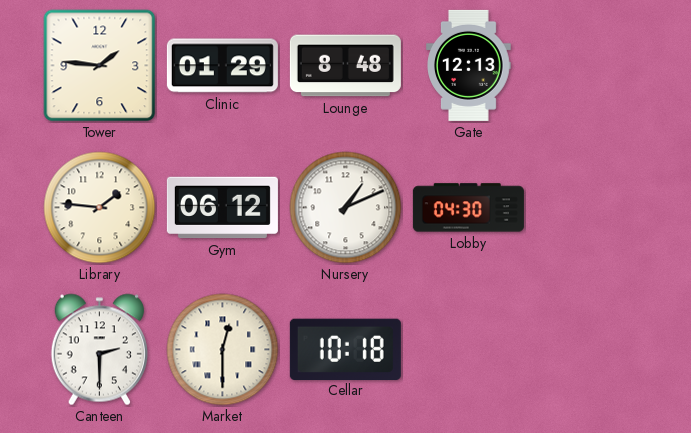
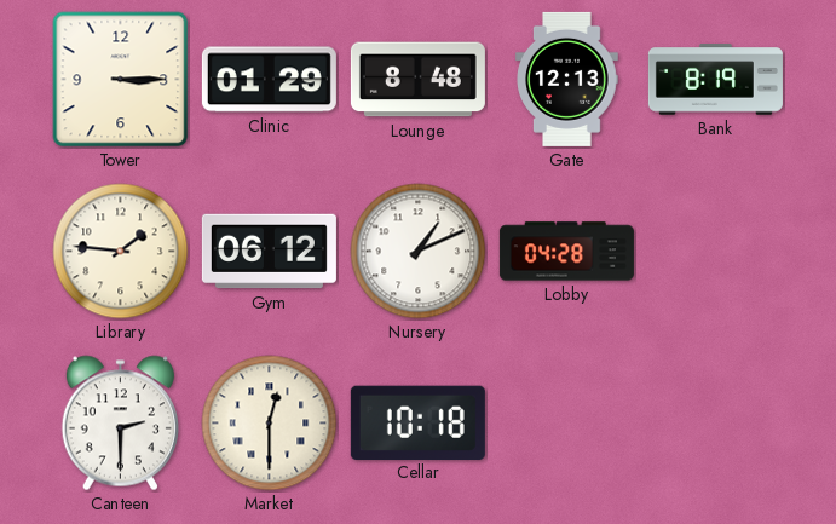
Tower: 1:46 -> 3:15
Bank: none -> 8:19
Lobby: 04:30 -> 04:28
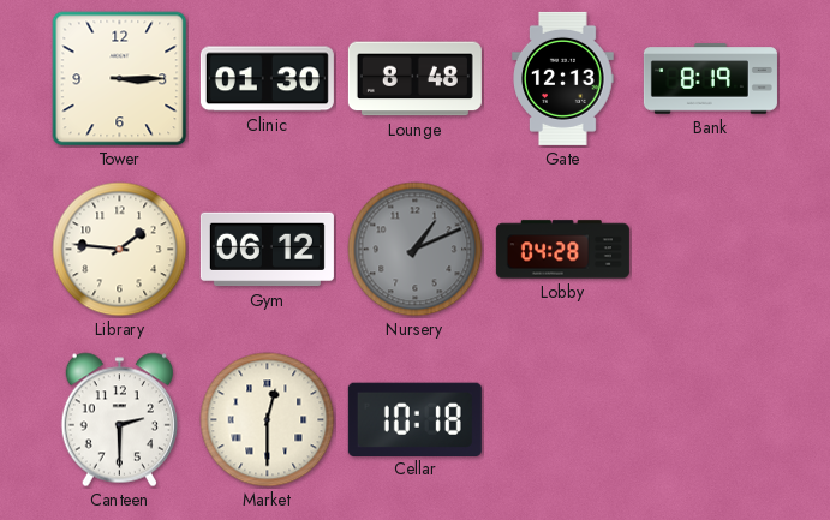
Clinic: 01:29 -> 01:30
Nursery dial: white -> grey
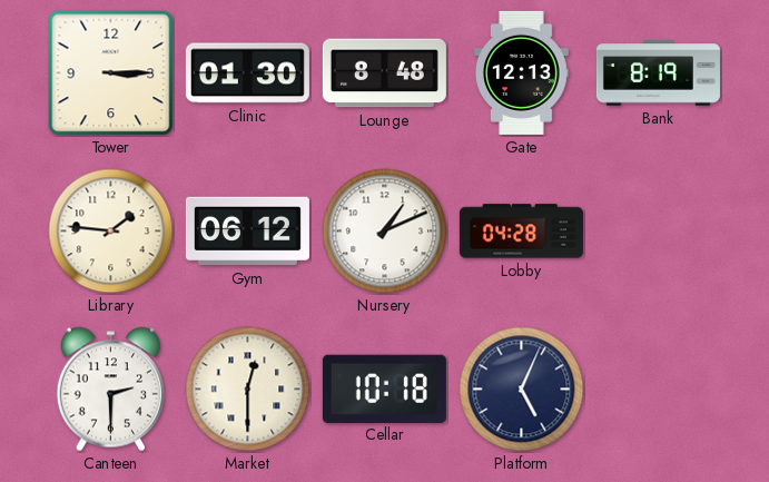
Nursery dial: grey -> white
Platform: none -> 5:04
